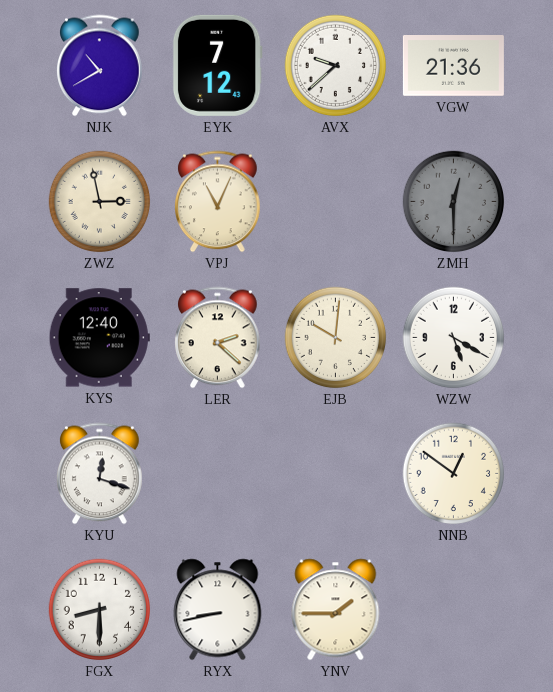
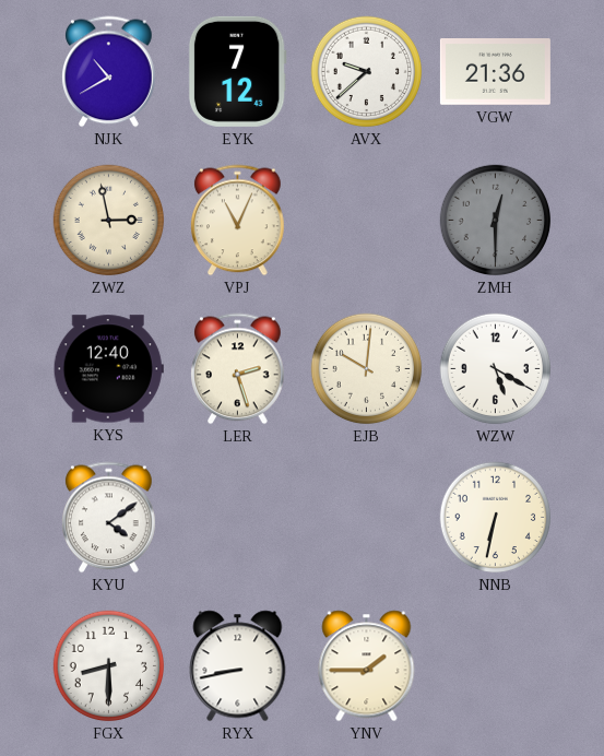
LER: 2:22 -> 2:27
KYU: 12:18 -> 4:09
NNB: 12:51 -> 6:32
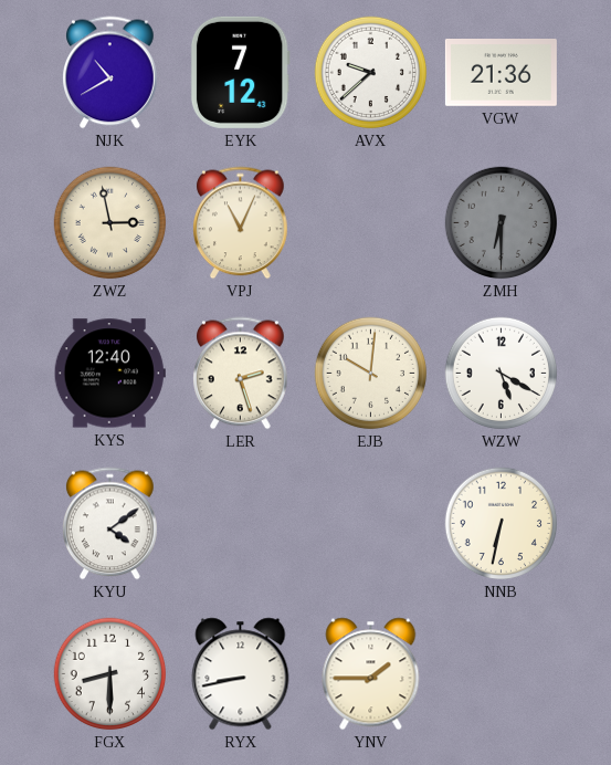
ZMH: 12:30 -> 6:30
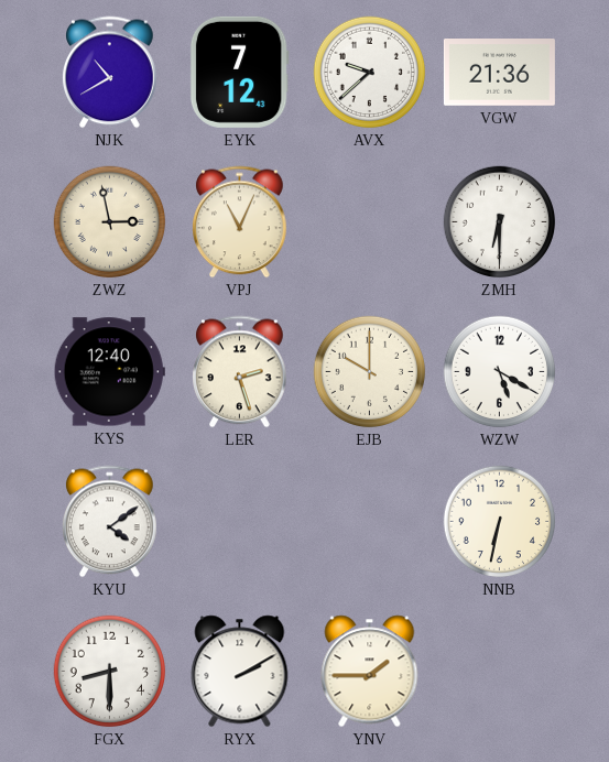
ZMH dial: grey -> white
EJB: 10:01 -> 10:00
RYX: 8:43 -> 2:10
